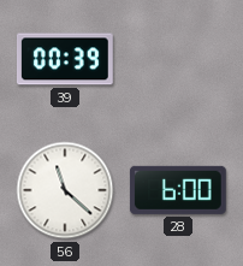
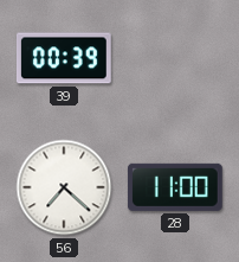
56: 11:22 -> 7:22
28: 6:00 -> 11:00
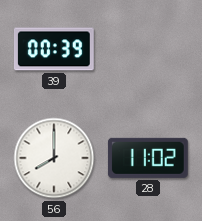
56: 7:22 -> 8:00
28: 11:00 -> 11:02
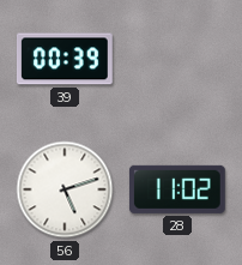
56: 8:00 -> 5:12
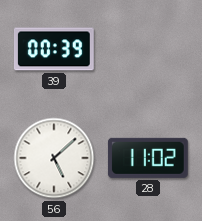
56: 5:12 -> 5:08
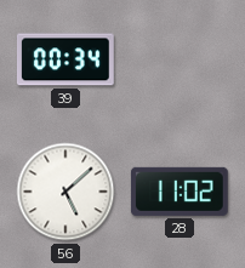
39: 00:39 -> 00:34
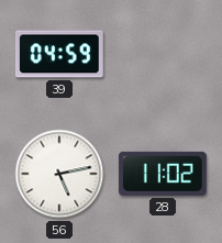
39: 00:34 -> 04:59
56: 5:08 -> 5:13
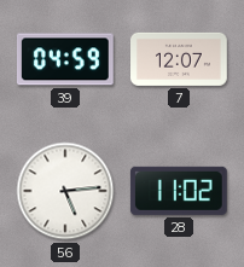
7: none -> 12:07
56: 5:13 -> 5:14
